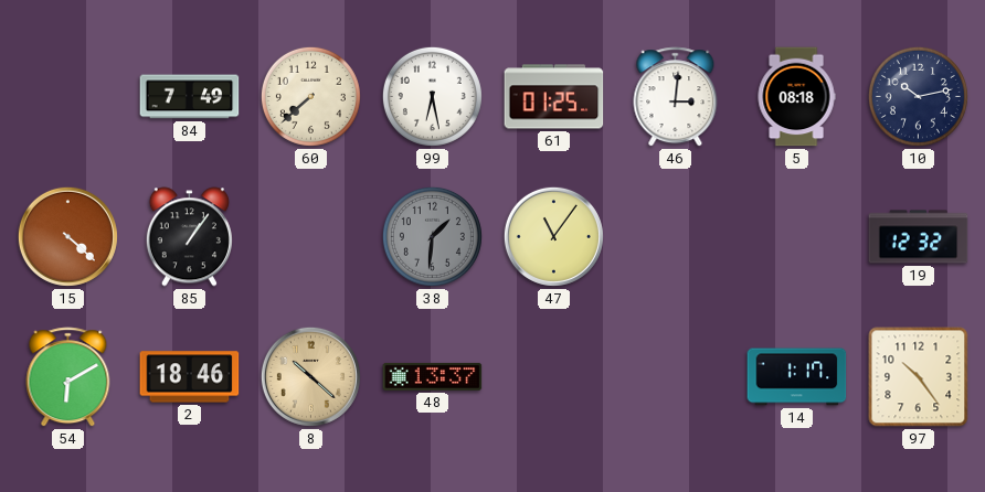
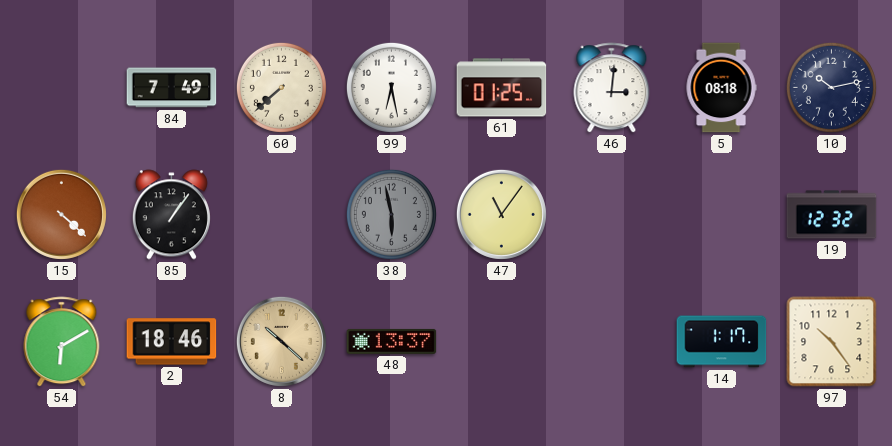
38: 1:31 -> 5:58
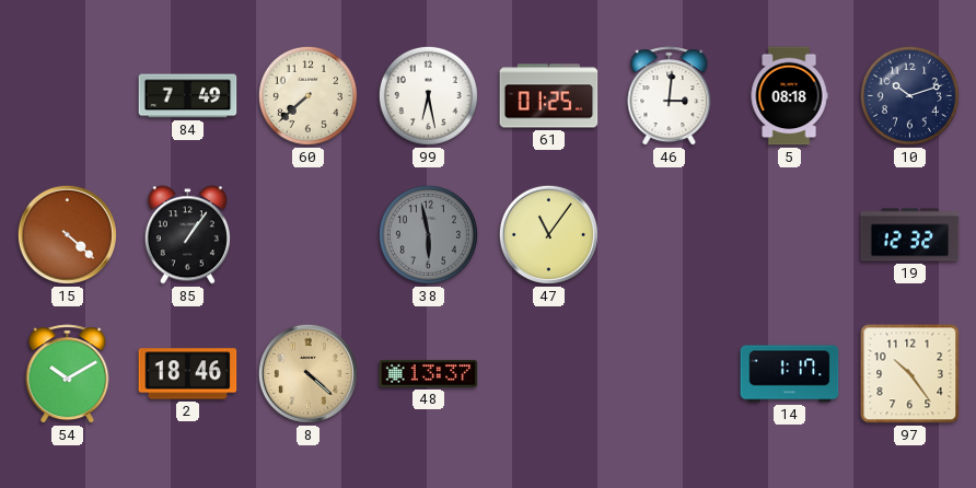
10: 10:13 -> 10:12
54: 6:10 -> 10:10
8: 10:22 -> 4:22
